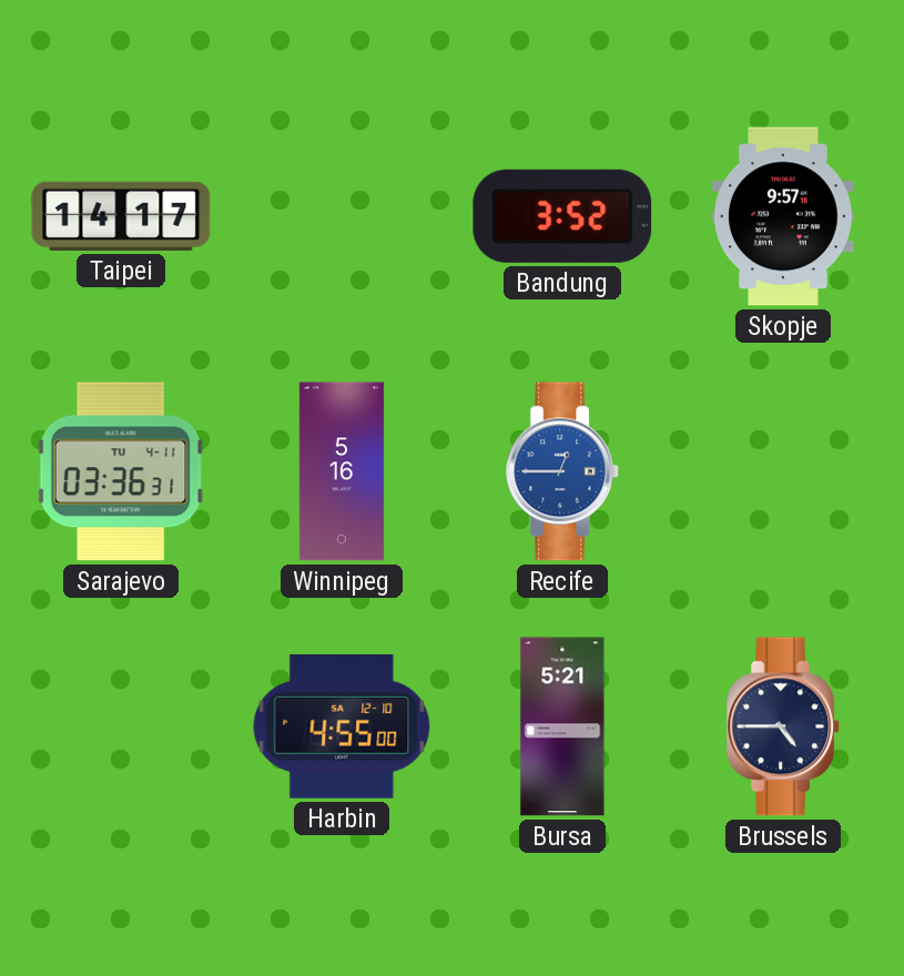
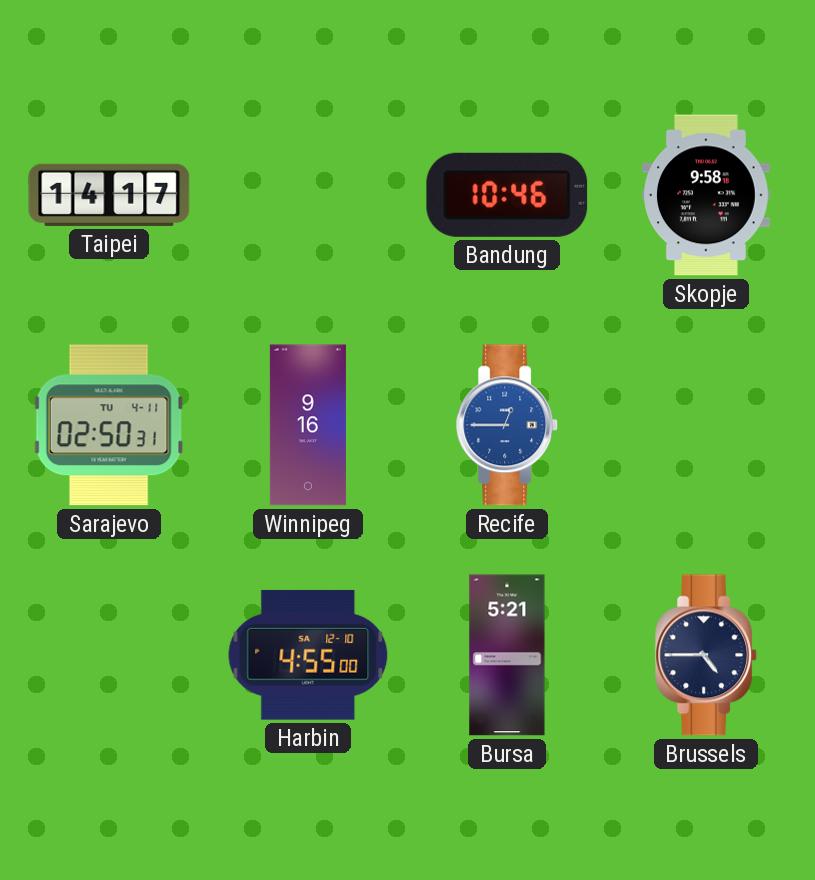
Bandung: 3:52 -> 10:46
Skopje: 9:57 -> 9:58
Sarajevo: 03:36 -> 02:50
Winnipeg: 5:16 -> 9:16
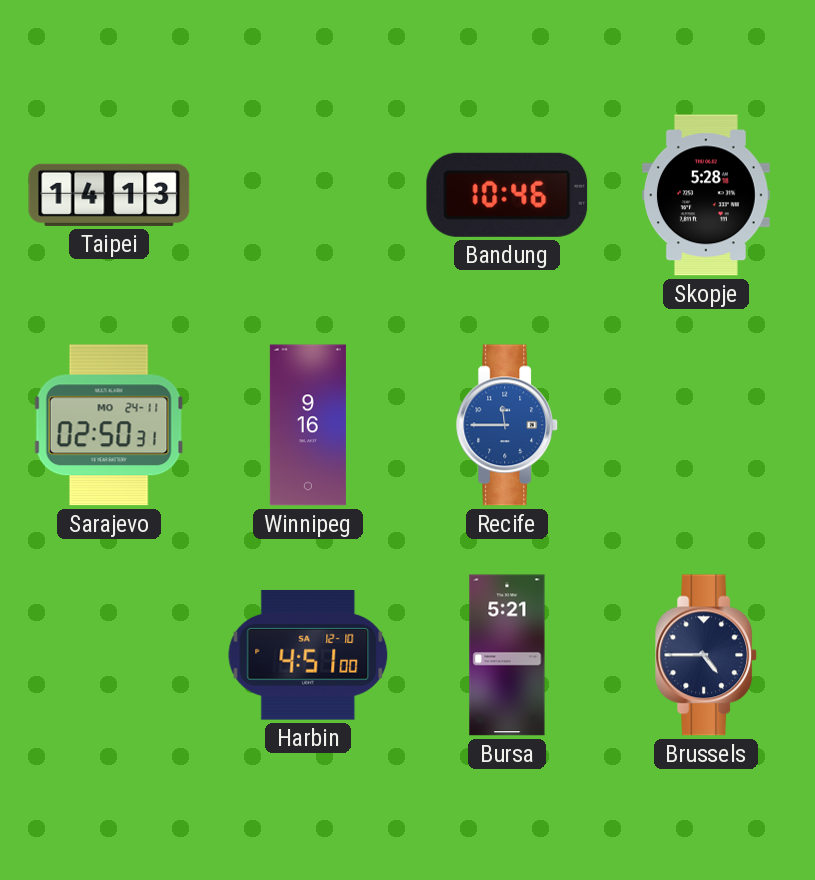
Taipei: 14:17 -> 14:13
Skopje: 9:58 -> 5:28
Sarajevo date: TU 4-11 -> MO 24-11
Recife: 12:45 -> 11:45
Harbin: 4:55 -> 4:51
